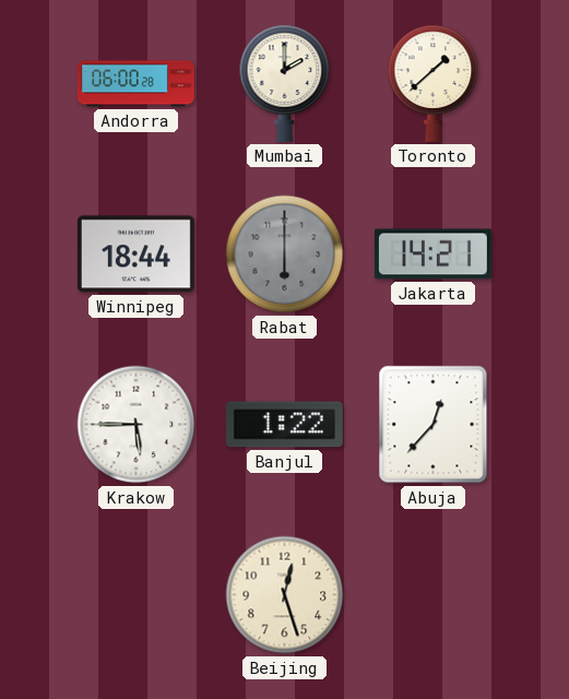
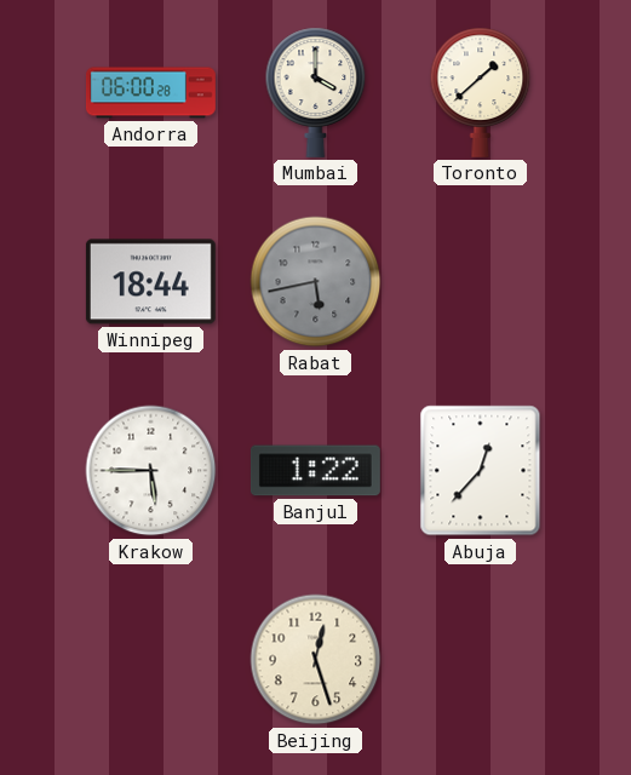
Mumbai: 2:00 -> 4:00
Rabat: 6:00 -> 5:43
Jakarta: 14:21 -> none
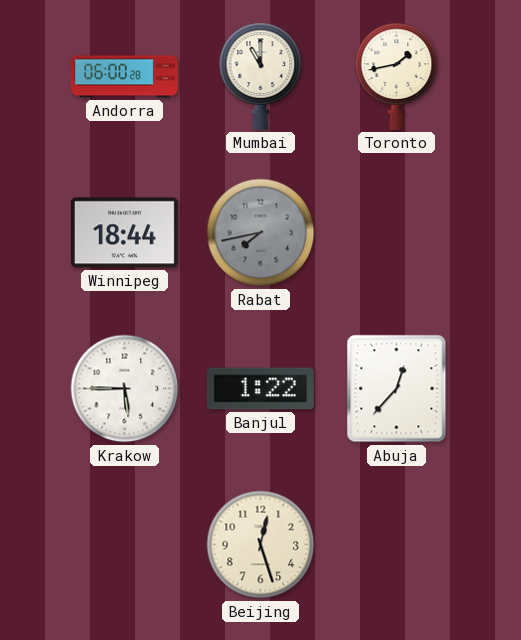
Mumbai: 4:00 -> 11:00
Toronto: 1:38 -> 1:43
Rabat: 5:43 -> 7:43
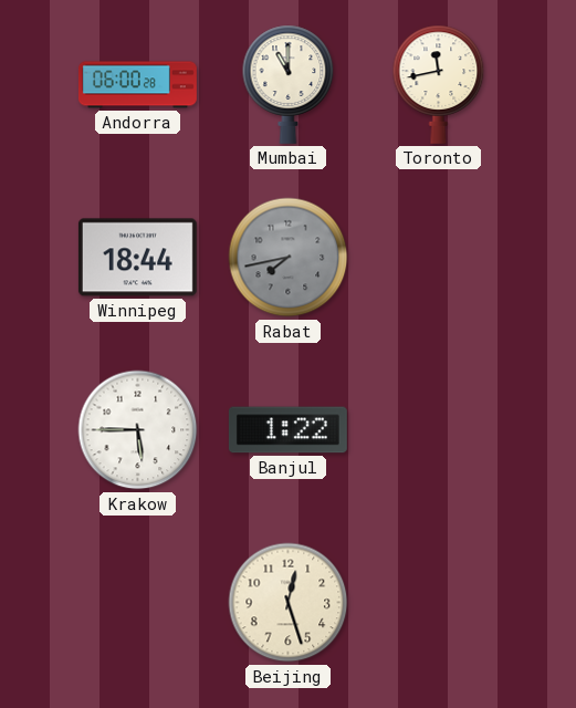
Toronto: 1:43 -> 11:43
Abuja: 12:37 -> none
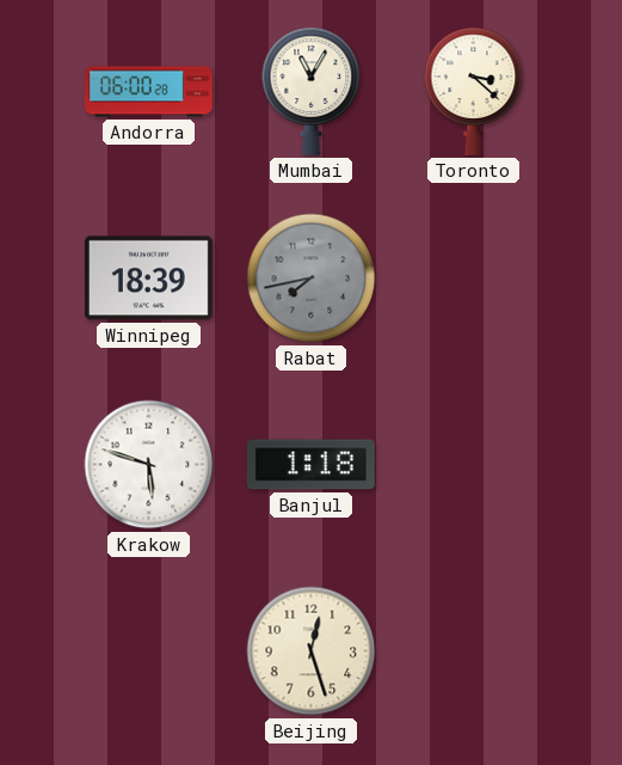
Mumbai: 11:00 -> 11:05
Toronto: 11:43 -> 3:22
Winnipeg: 18:44 -> 18:39
Krakow: 5:45 -> 5:48
Banjul: 1:22 -> 1:18
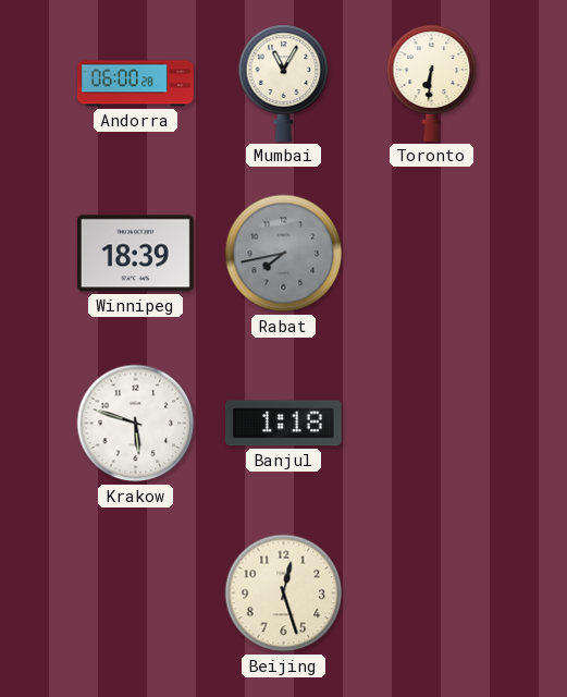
Toronto: 3:22 -> 6:31
